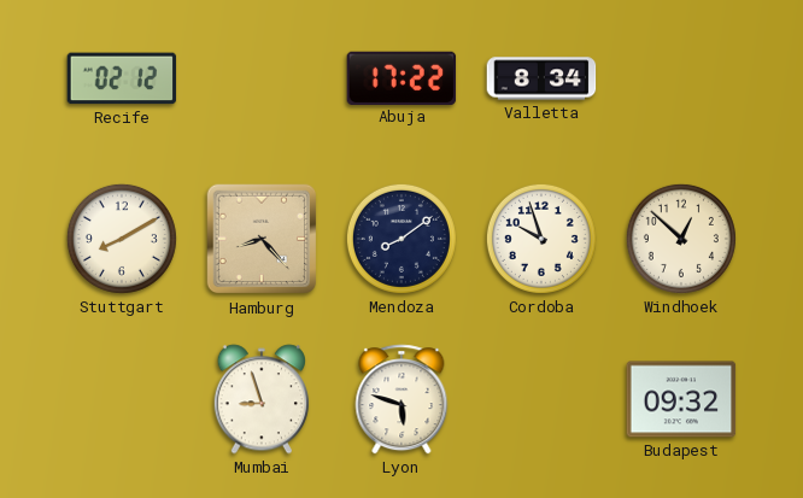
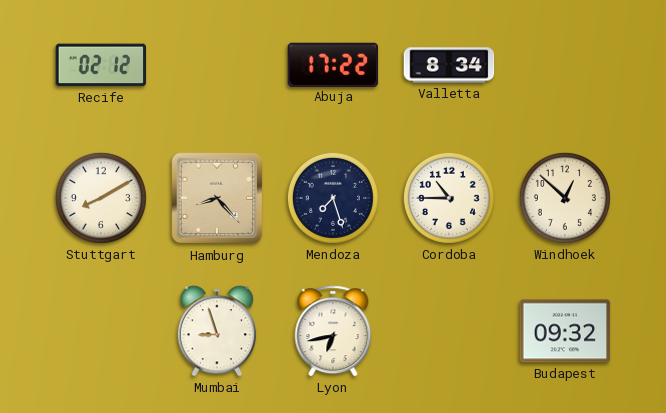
Mendoza: 8:09 -> 7:27
Cordoba: 9:57 -> 10:45
Lyon: 5:48 -> 6:43
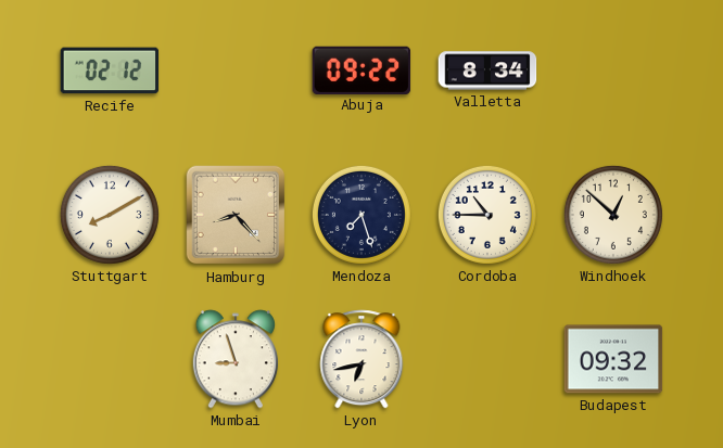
Abuja: 17:22 -> 09:22
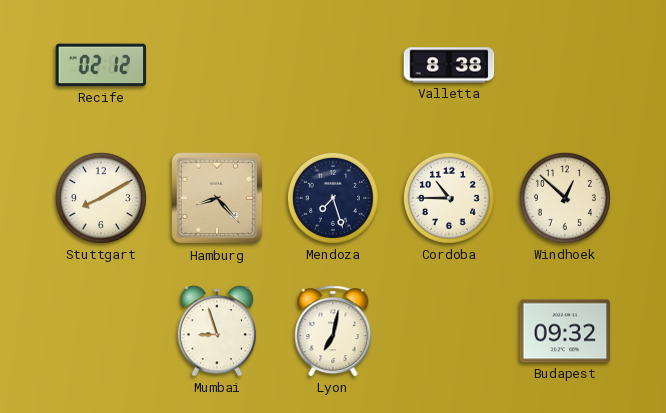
Abuja: 09:22 -> none
Valletta: 8:34 -> 8:38
Lyon: 6:43 -> 7:02
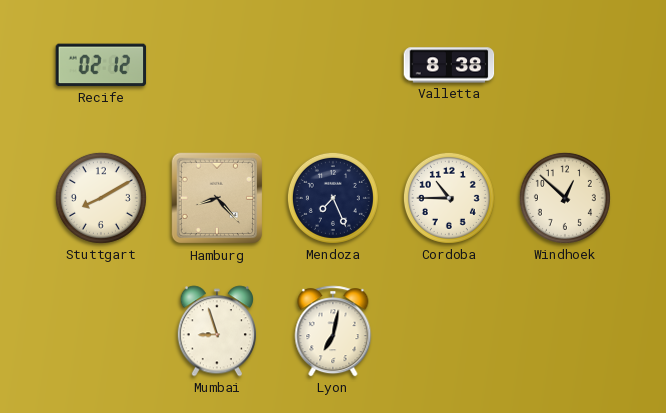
Mendoza: 7:27 -> 7:26
Budapest: 09:32 -> none
